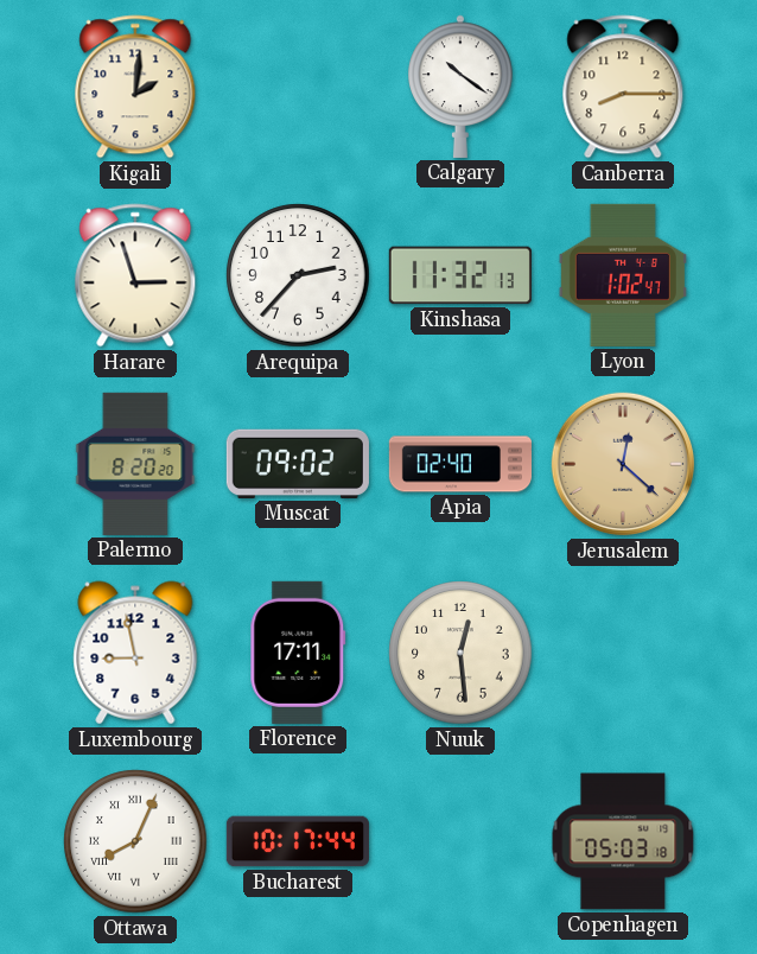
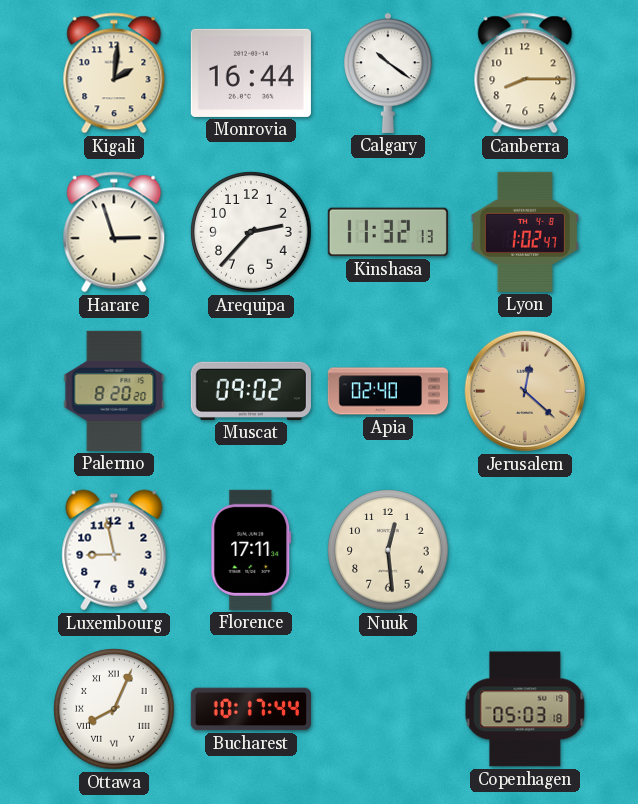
Monrovia: none -> 16:44
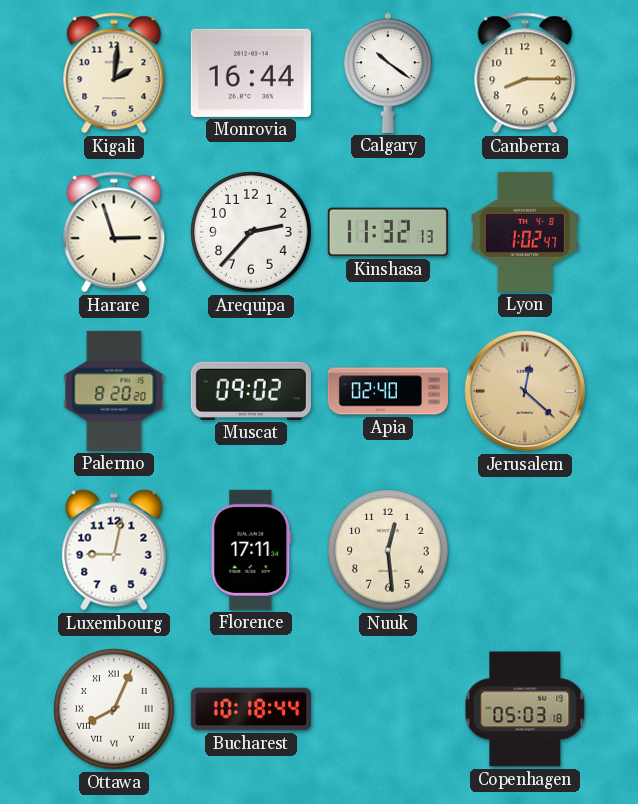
Luxembourg: 8:58 -> 9:02
Bucharest: 10:17 -> 10:18
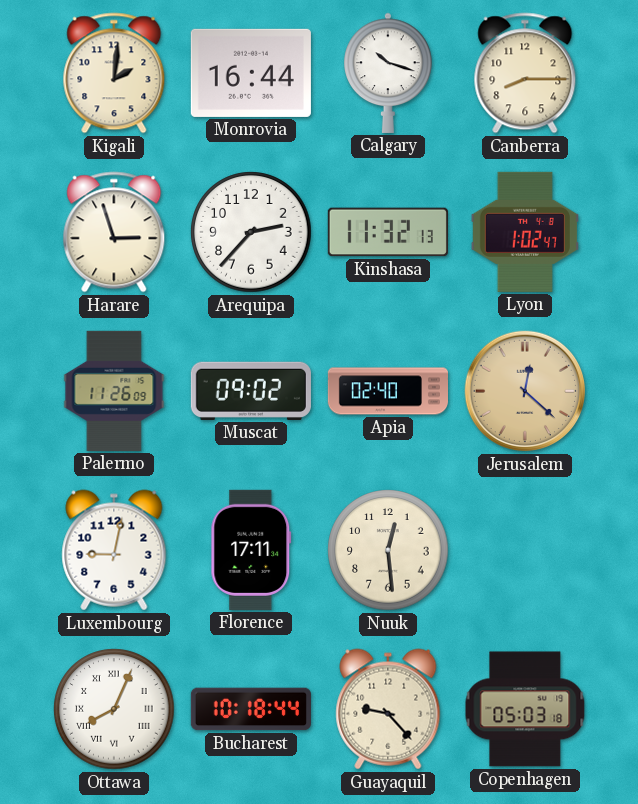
Calgary: 10:21 -> 10:18
Palermo: 8:20 -> 11:26
Guayaquil: none -> 9:23
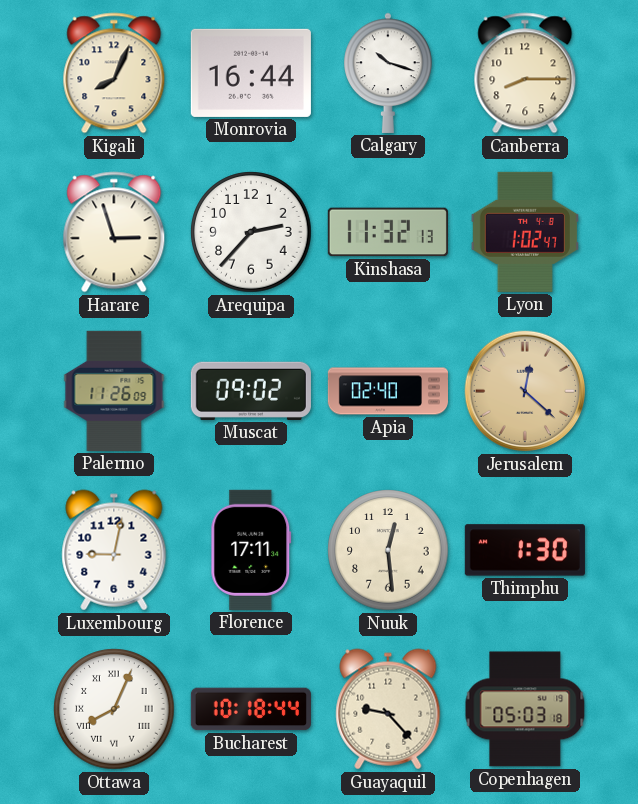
Kigali: 2:01 -> 8:04
Thimphu: none -> 1:30
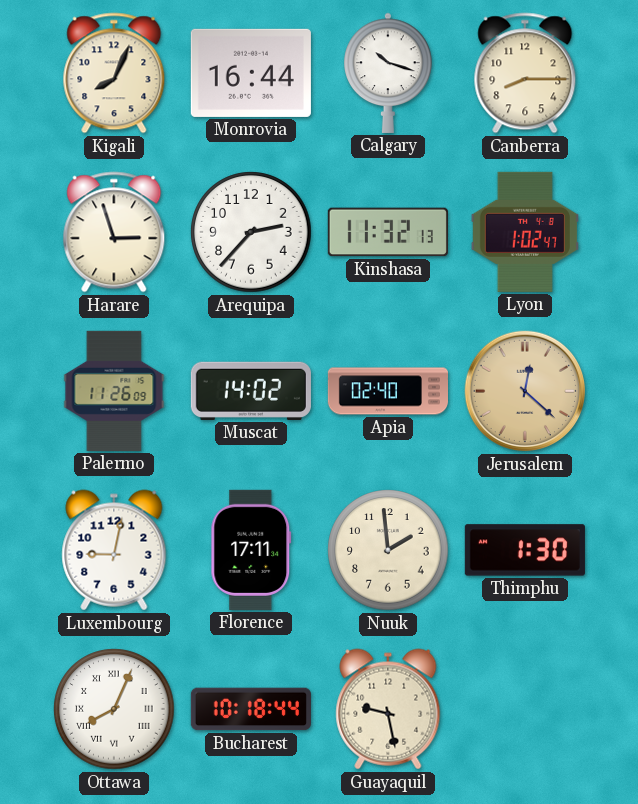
Muscat: 09:02 -> 14:02
Nuuk: 12:29 -> 1:59
Guayaquil: 9:23 -> 9:28
Copenhagen: 05:03 -> none
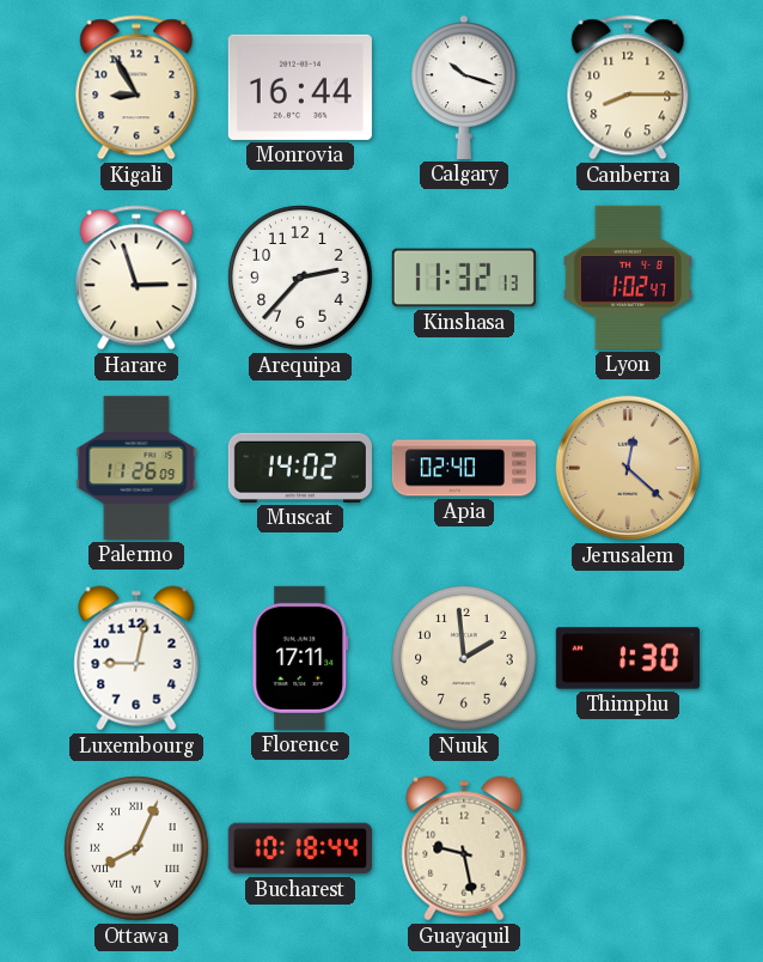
Kigali: 8:04 -> 8:55
